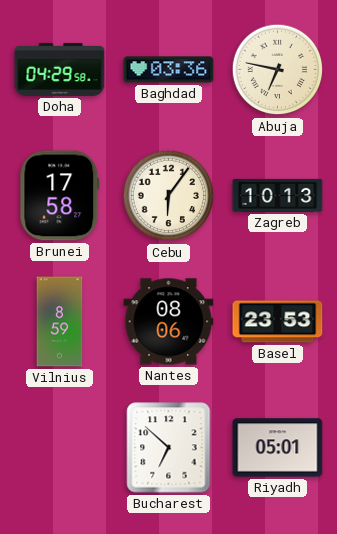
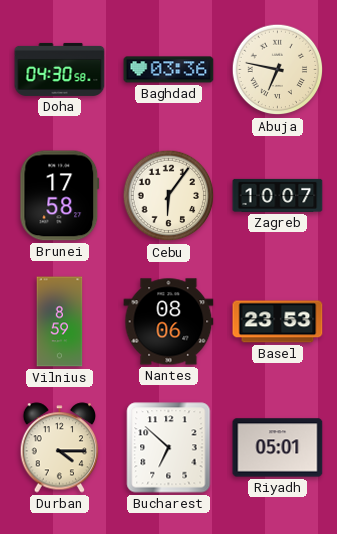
Doha: 04:29 -> 04:30
Zagreb: 10:13 -> 10:07
Durban: none -> 4:15
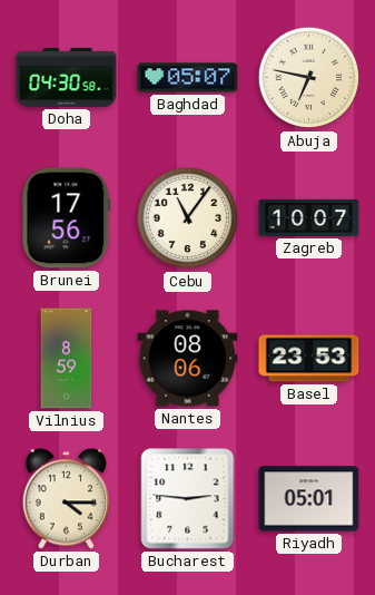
Baghdad: 03:36 -> 05:07
Brunei: 17:58 -> 17:56
Cebu: 6:06 -> 11:06
Bucharest: 6:52 -> 2:46
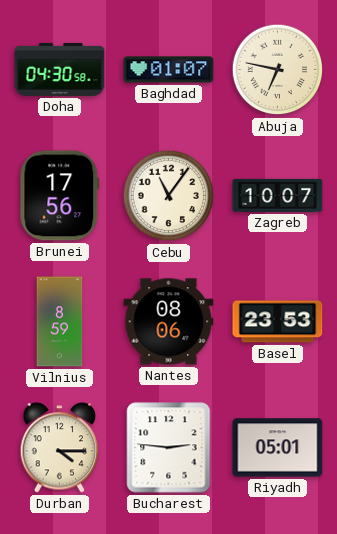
Baghdad: 05:07 -> 01:07
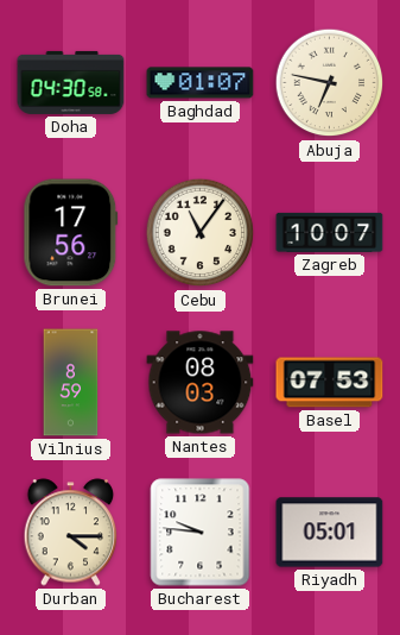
Nantes: 08:06 -> 08:03
Basel: 23:53 -> 07:53
Bucharest: 2:46 -> 9:46
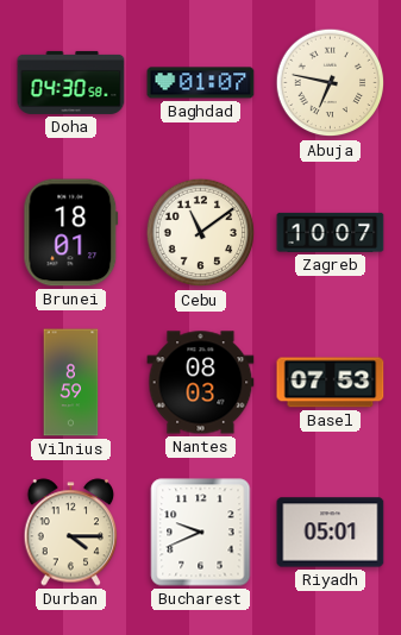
Brunei: 17:56 -> 18:01
Cebu: 11:06 -> 11:09
Bucharest: 9:46 -> 9:41
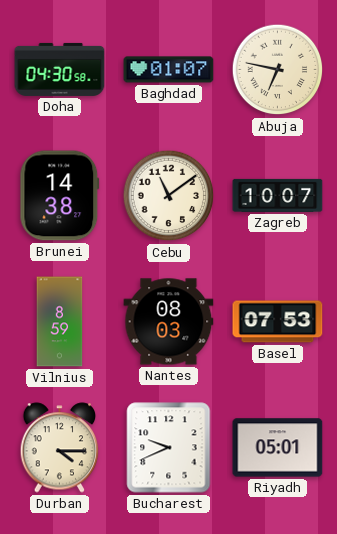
Brunei: 18:01 -> 14:38
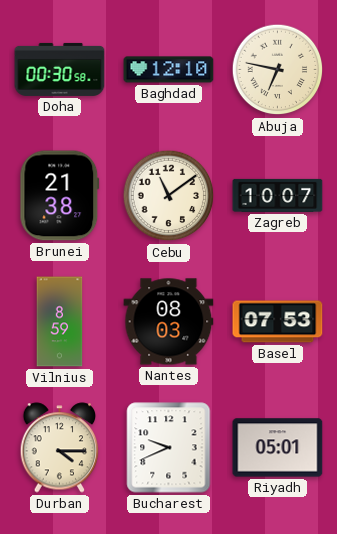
Doha: 04:30 -> 00:30
Baghdad: 01:07 -> 12:10
Brunei: 14:38 -> 21:38
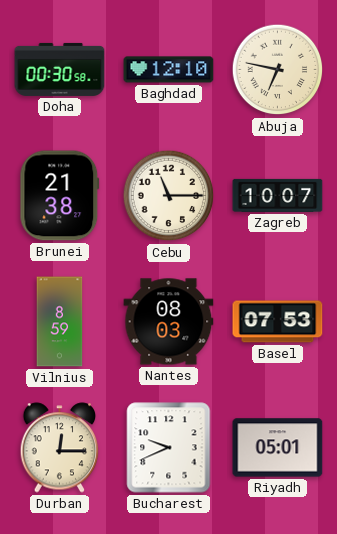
Cebu: 11:09 -> 11:15
Durban: 4:15 -> 12:15
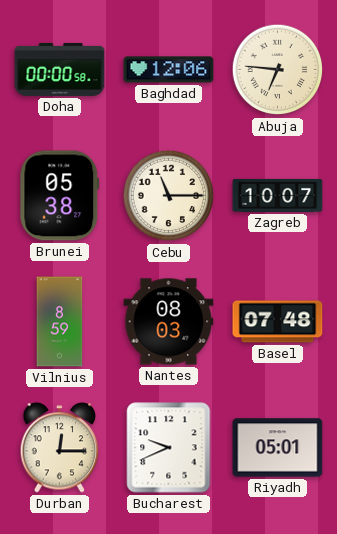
Doha: 00:30 -> 00:00
Baghdad: 12:10 -> 12:06
Abuja: 6:47 -> 6:46
Brunei: 21:38 -> 05:38
Basel: 07:53 -> 07:48
